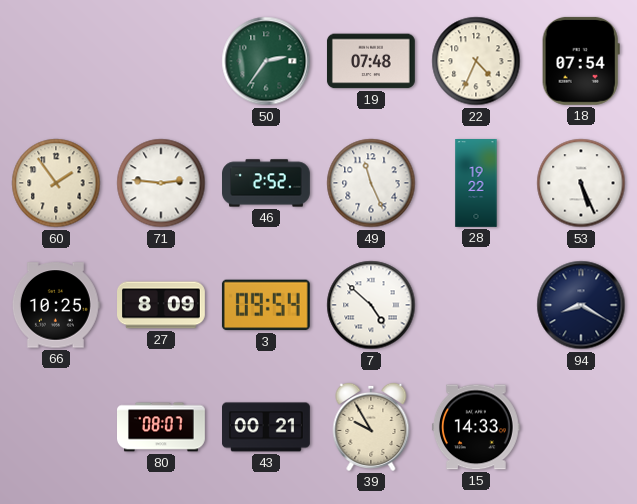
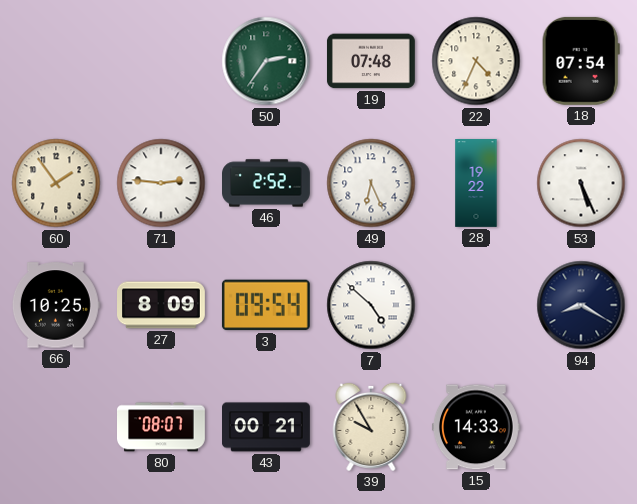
49: 11:26 -> 6:26
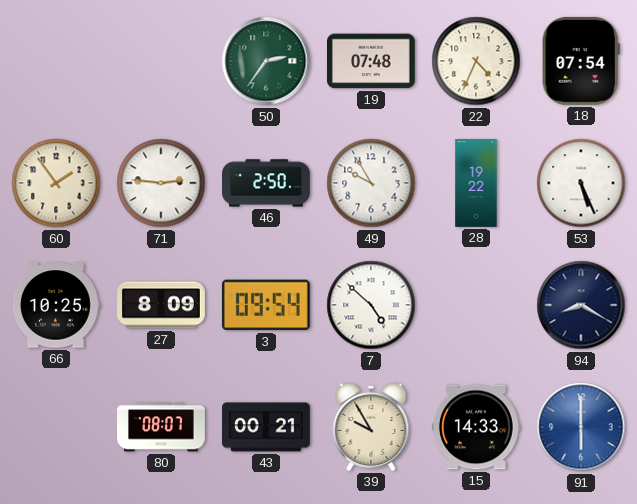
46: 2:52 -> 2:50
49: 6:26 -> 9:55
91: none -> 6:00
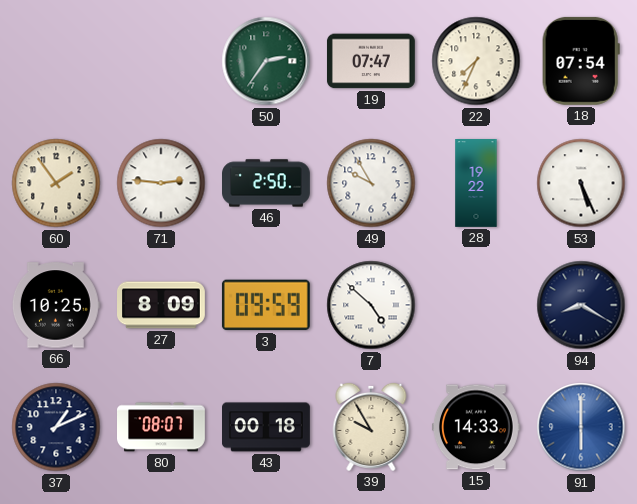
19: 07:48 -> 07:47
22: 4:34 -> 7:34
3: 09:54 -> 09:59
37: none -> 1:11
43: 00:21 -> 00:18
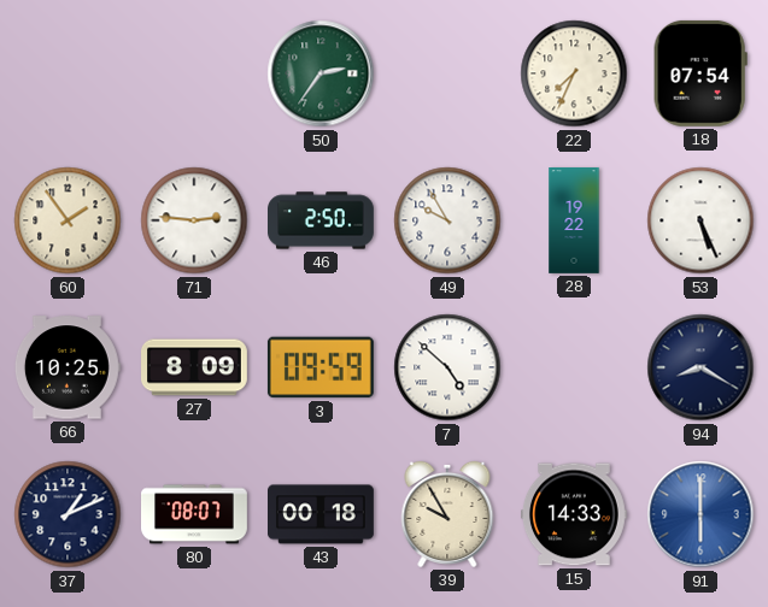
19: 07:47 -> none
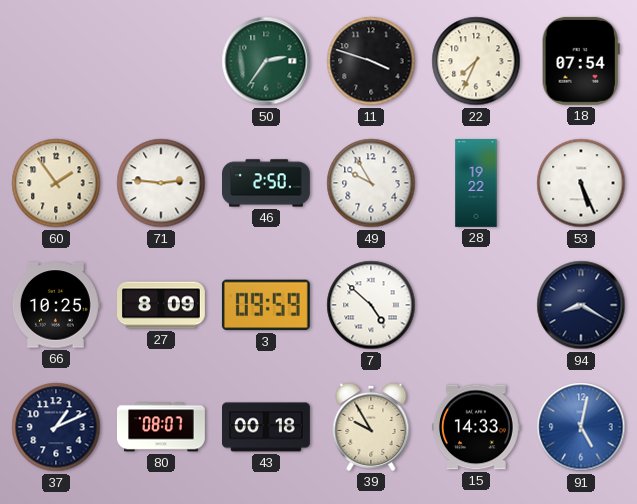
11: none -> 3:48
91: 6:00 -> 5:02
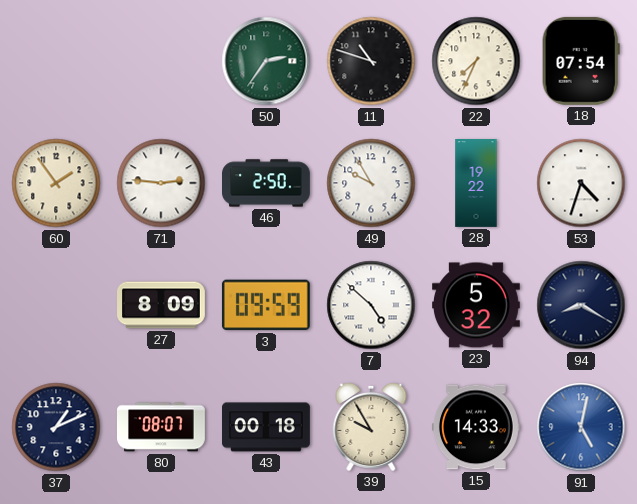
11: 3:48 -> 10:48
53: 5:26 -> 4:33
66: 10:25 -> none
23: none -> 5:32
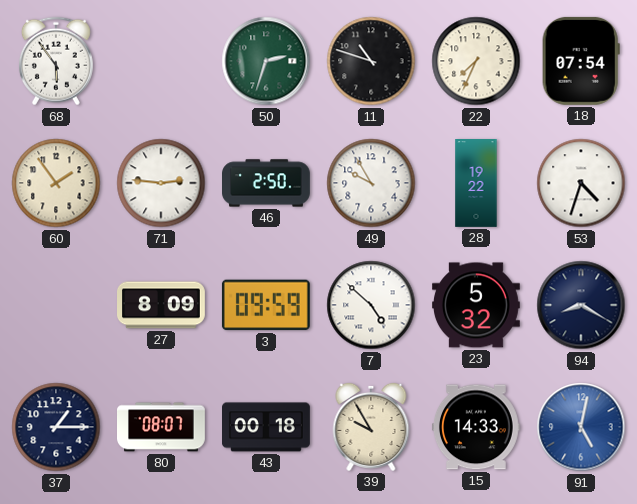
68: none -> 5:54
50: 2:36 -> 2:33
37: 1:11 -> 1:15
